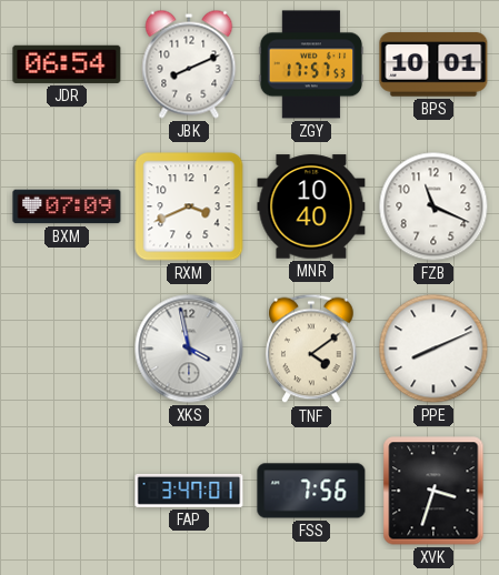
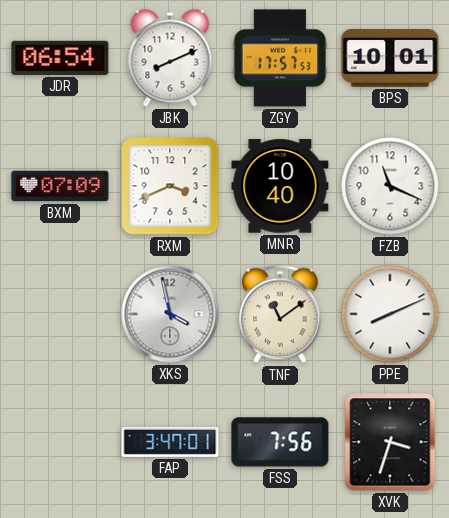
TNF: 4:09 -> 11:09
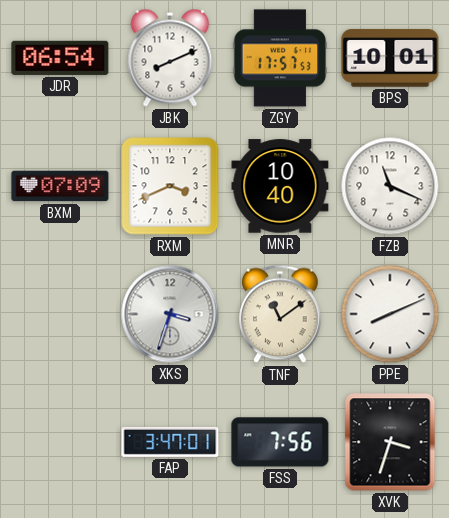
XKS: 3:58 -> 3:33
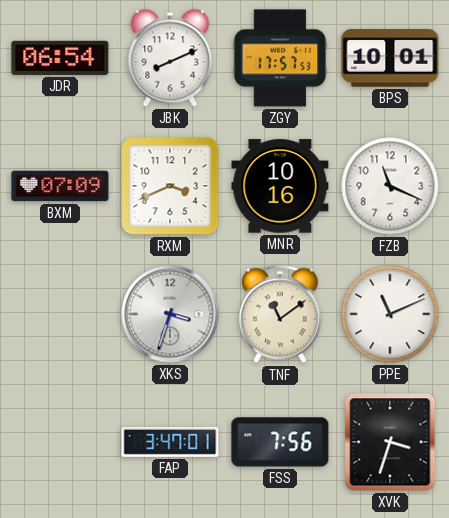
MNR: 10:40 -> 10:16
PPE: 8:11 -> 11:11
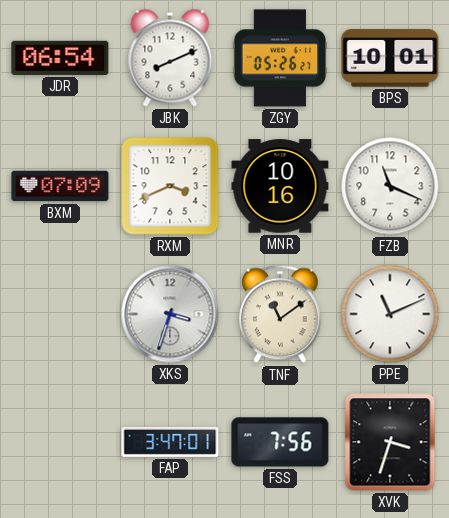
ZGY: 17:57 -> 05:26
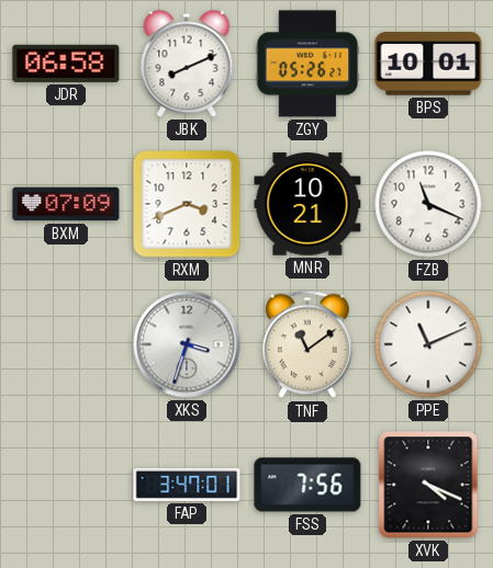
JDR: 06:54 -> 06:58
MNR: 10:16 -> 10:21
XVK: 3:33 -> 4:19
